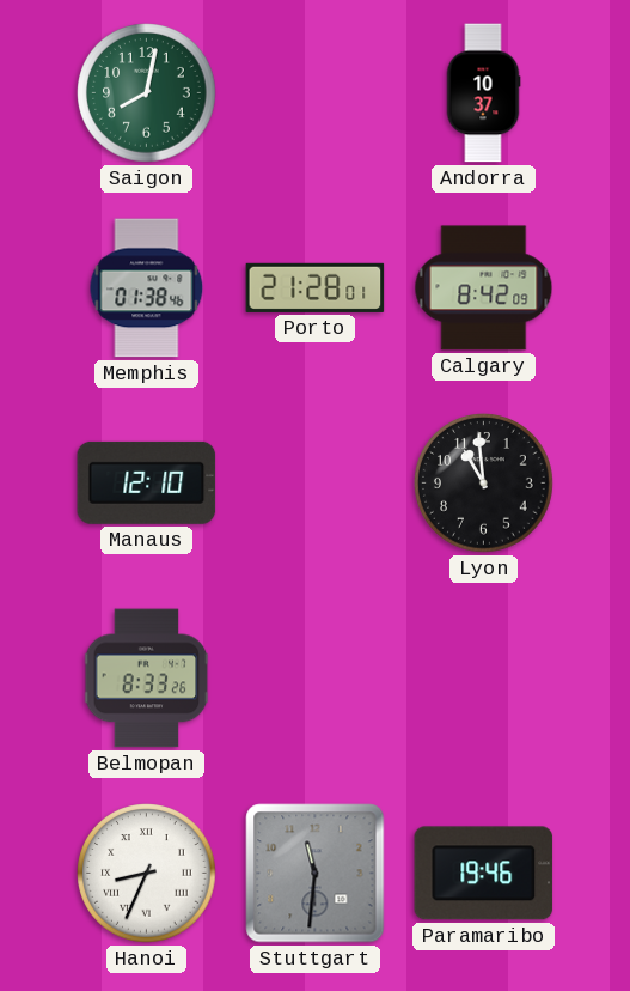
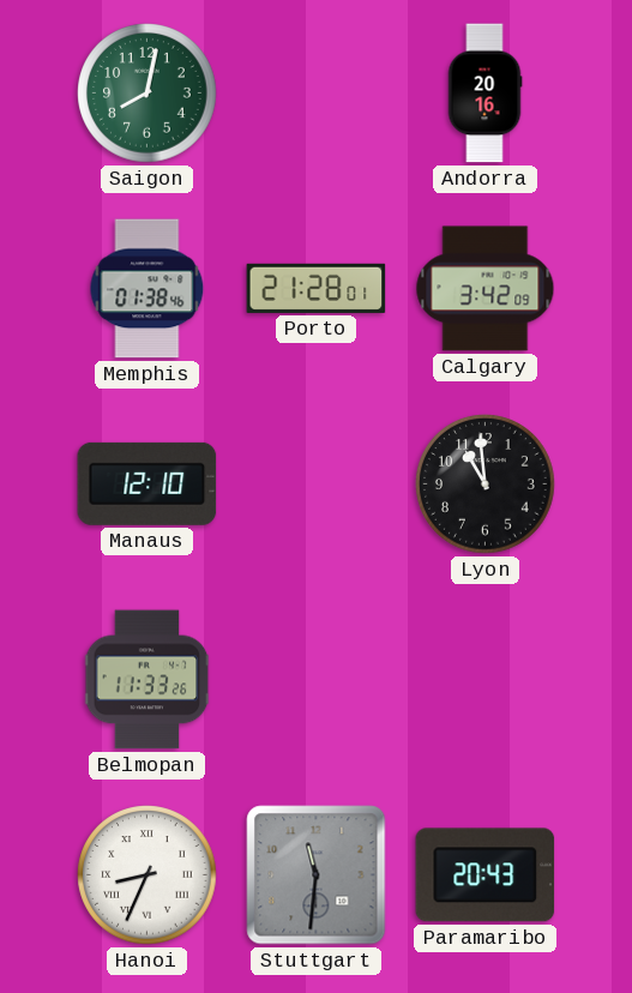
Andorra: 10:37 -> 20:16
Calgary: 8:42 -> 3:42
Belmopan: 8:33 -> 11:33
Paramaribo: 19:46 -> 20:43
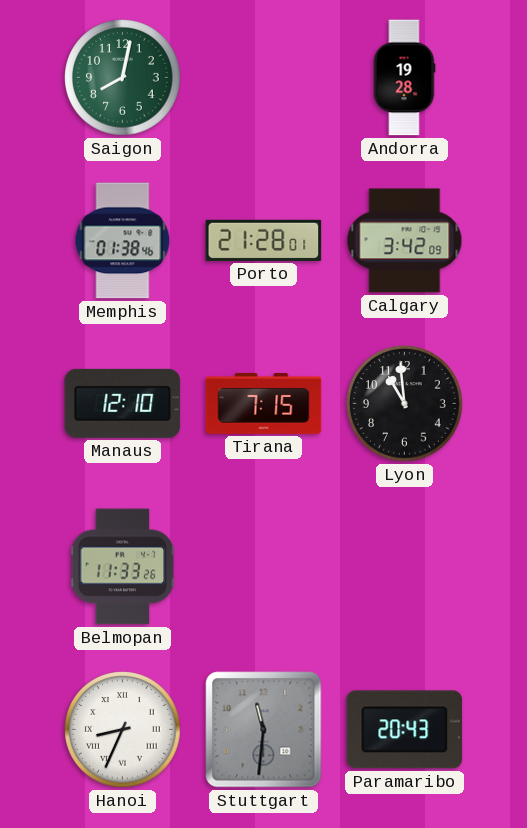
Andorra: 20:16 -> 19:28
Tirana: none -> 7:15
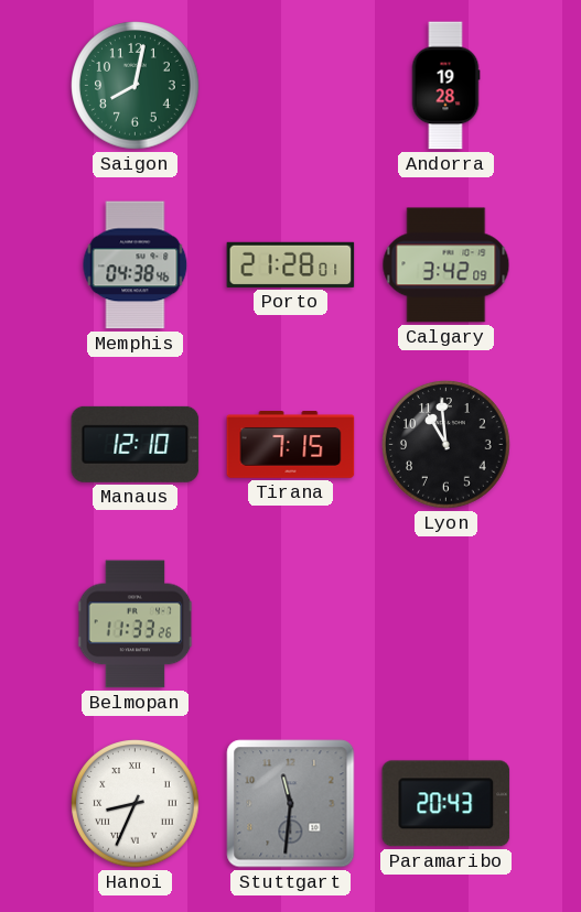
Memphis: 01:38 -> 04:38
